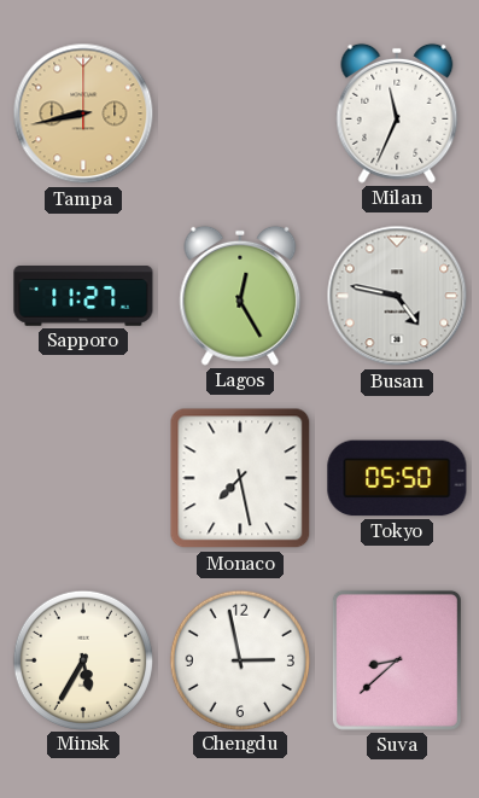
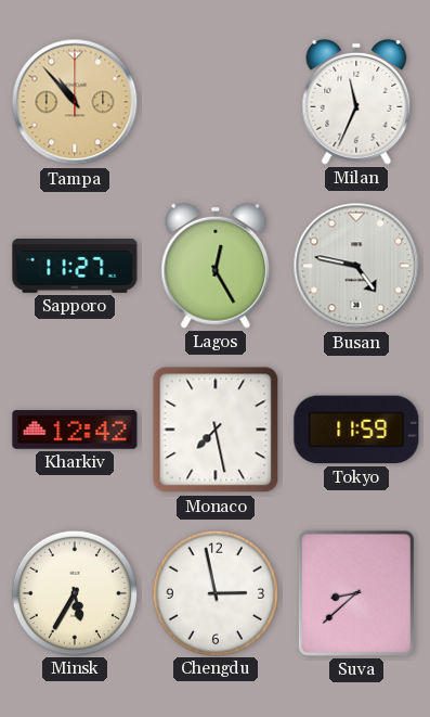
Tampa: 8:43 -> 10:53
Kharkiv: none -> 12:42
Tokyo: 05:50 -> 11:59
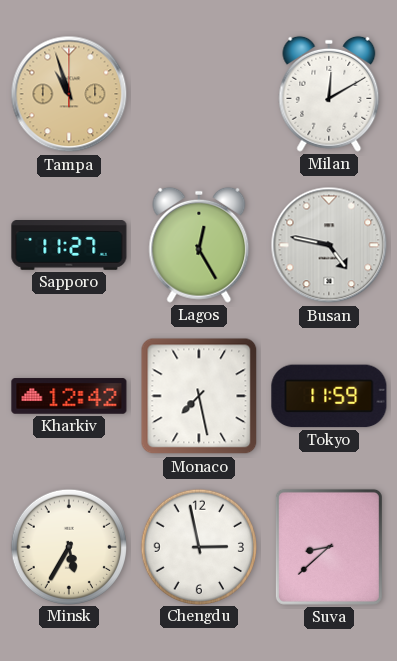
Tampa: 10:53 -> 10:57
Milan: 11:34 -> 12:10
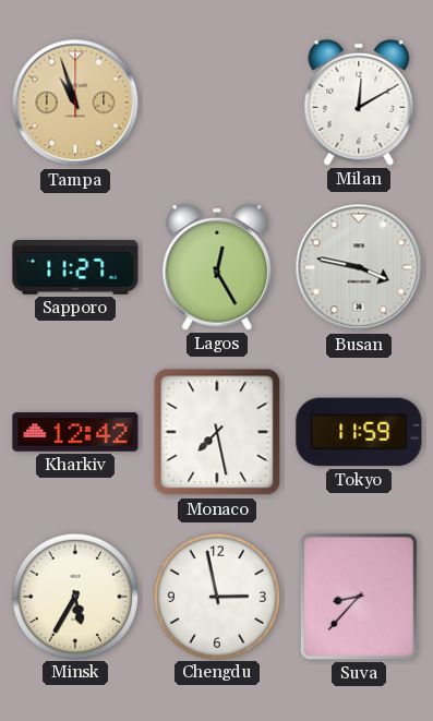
Busan: 4:47 -> 3:47
Suva: 8:38 -> 8:37
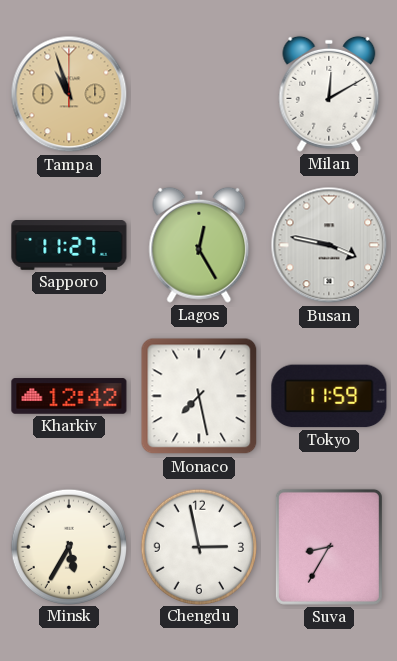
Suva: 8:37 -> 8:35
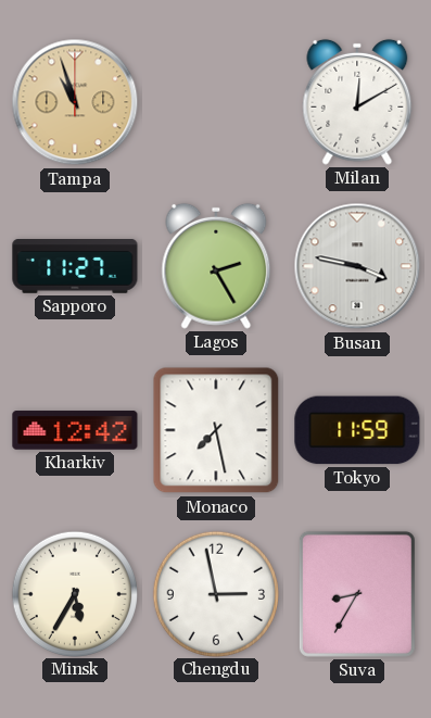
Lagos: 12:25 -> 2:25
